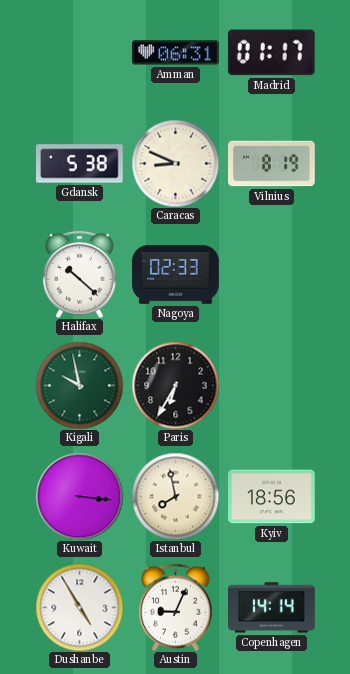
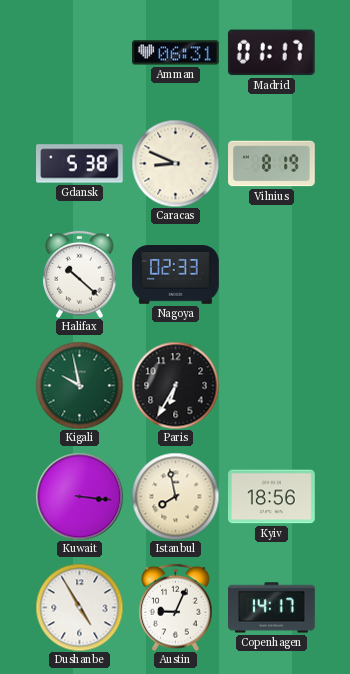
Copenhagen: 14:14 -> 14:17
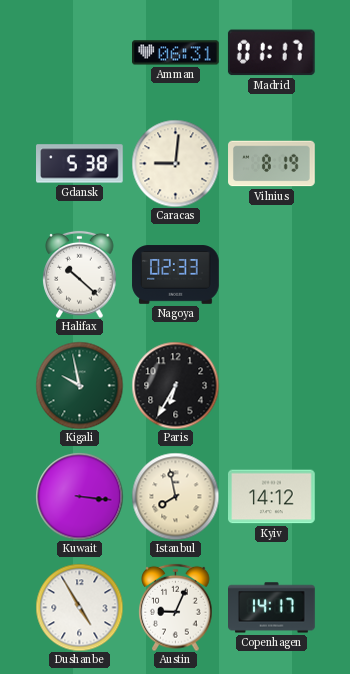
Caracas: 8:49 -> 9:01
Kyiv: 18:56 -> 14:12
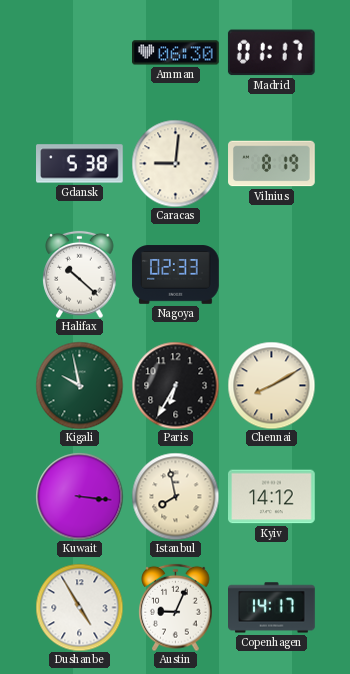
Amman: 06:31 -> 06:30
Chennai: none -> 8:10
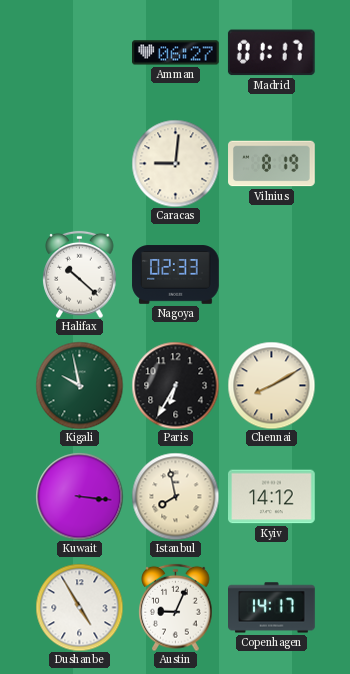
Amman: 06:30 -> 06:27
Gdansk: 5:38 -> none
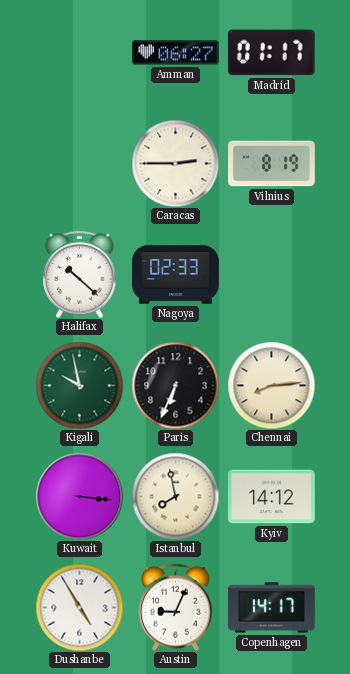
Caracas: 9:01 -> 2:45
Paris: 6:35 -> 6:34
Chennai: 8:10 -> 8:14
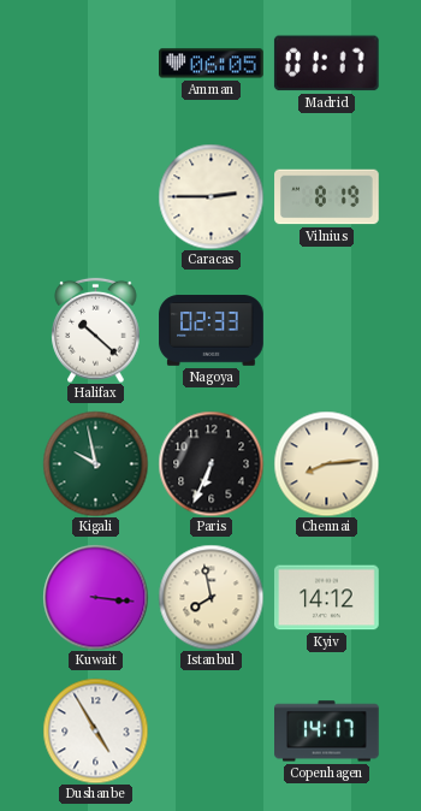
Amman: 06:27 -> 06:05
Austin: 9:04 -> none
